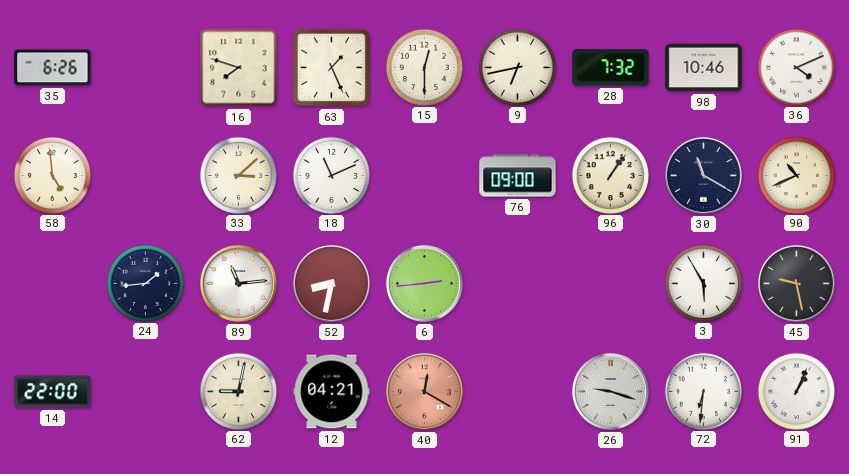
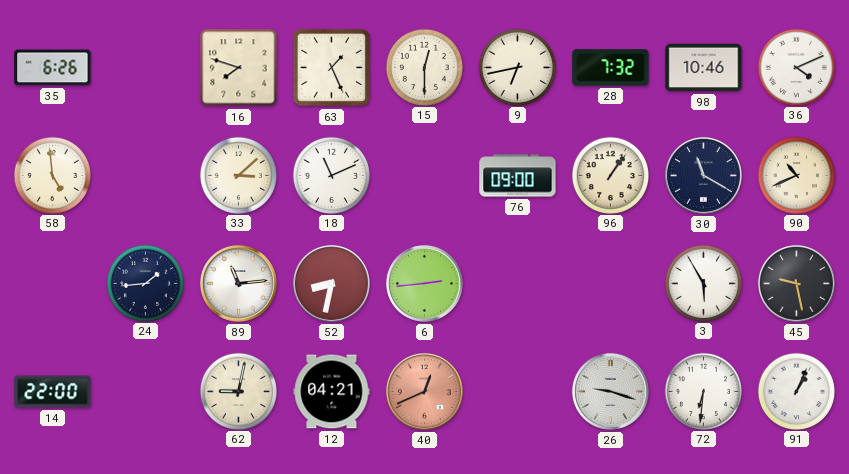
40: 12:20 -> 12:41
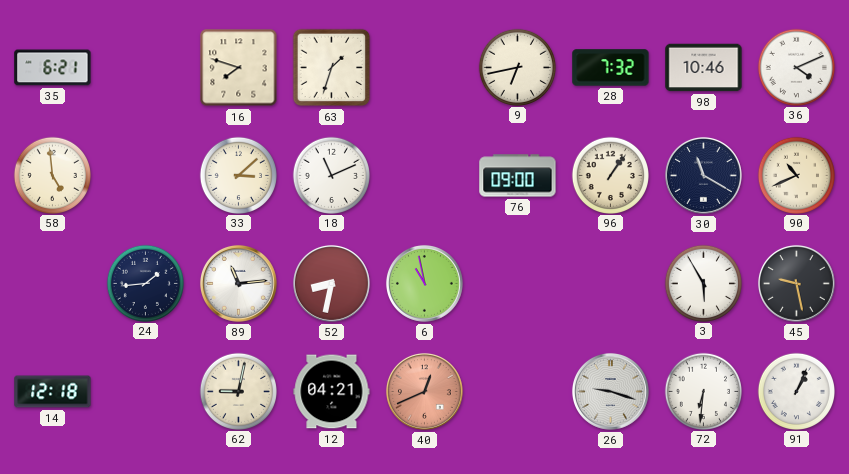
35: 6:26 -> 6:21
63: 1:26 -> 1:33
15: 12:30 -> none
6: 2:44 -> 10:58
14: 22:00 -> 12:18
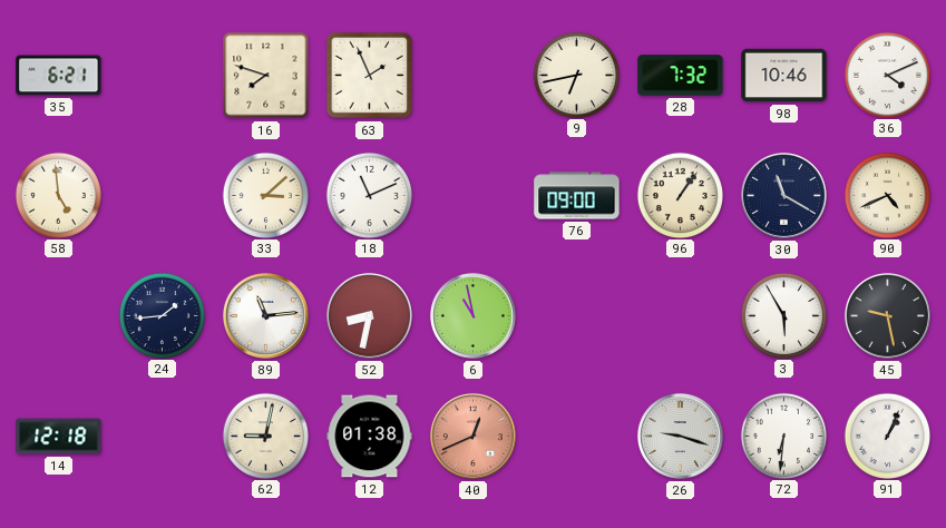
63: 1:33 -> 1:56
90: 10:41 -> 4:41
12: 04:21 -> 01:38
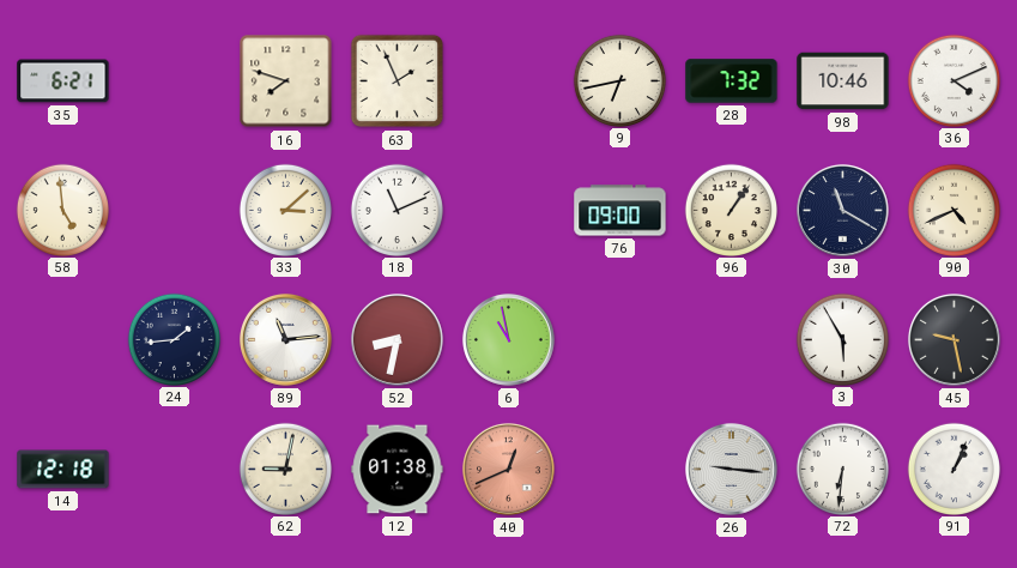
26: 9:18 -> 9:16
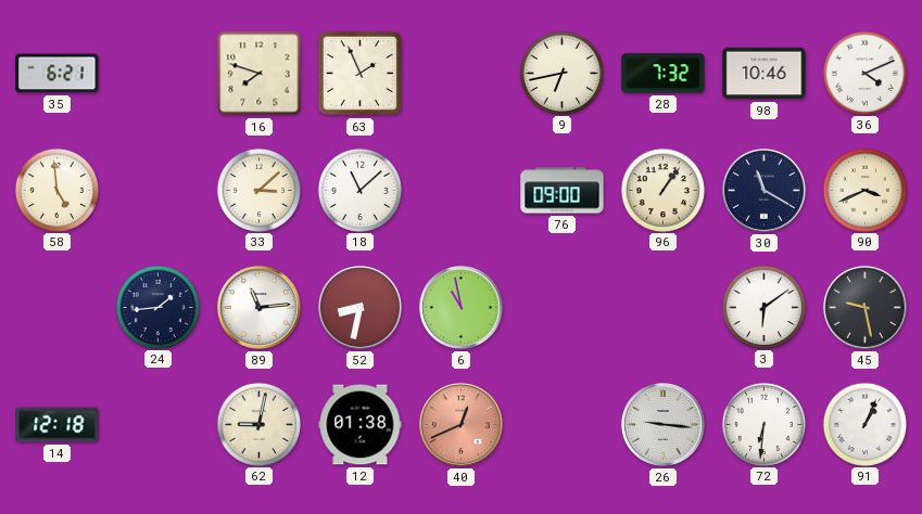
18: 11:11 -> 11:08
90: 4:41 -> 3:41
3: 5:55 -> 6:09
